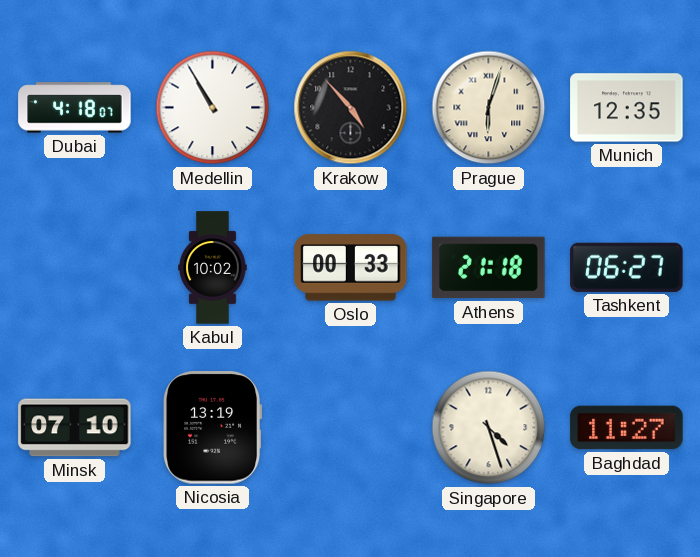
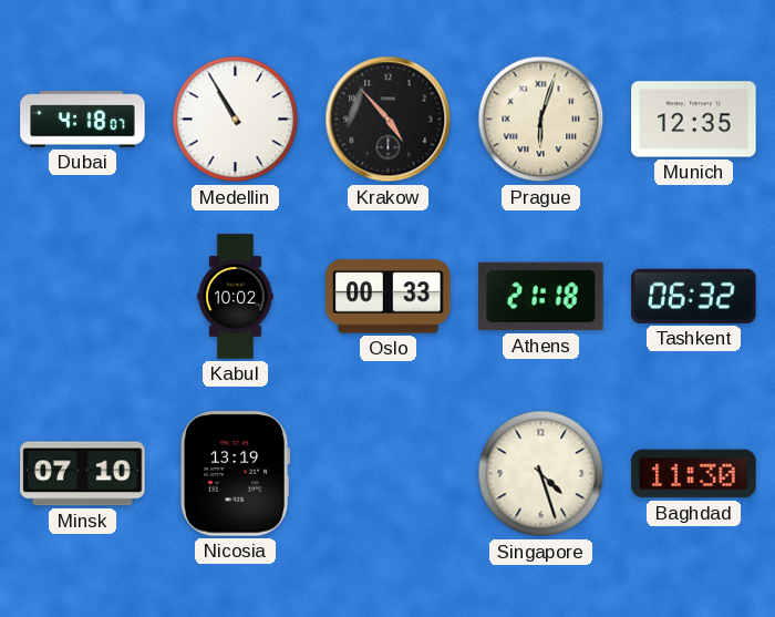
Tashkent: 06:27 -> 06:32
Baghdad: 11:27 -> 11:30
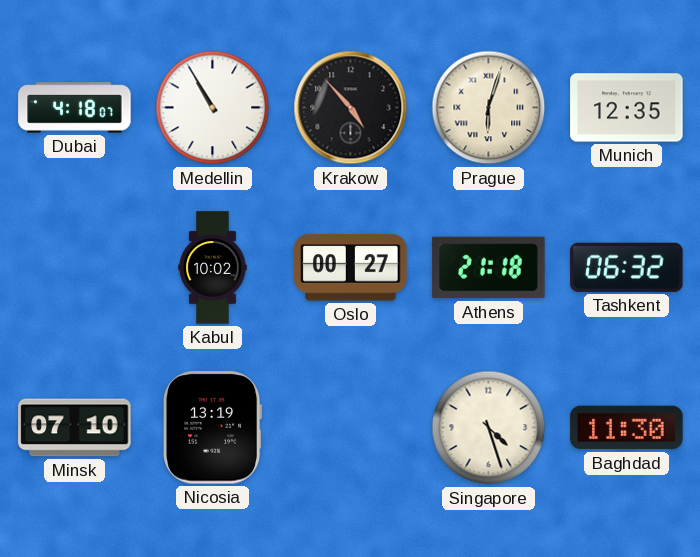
Oslo: 00:33 -> 00:27
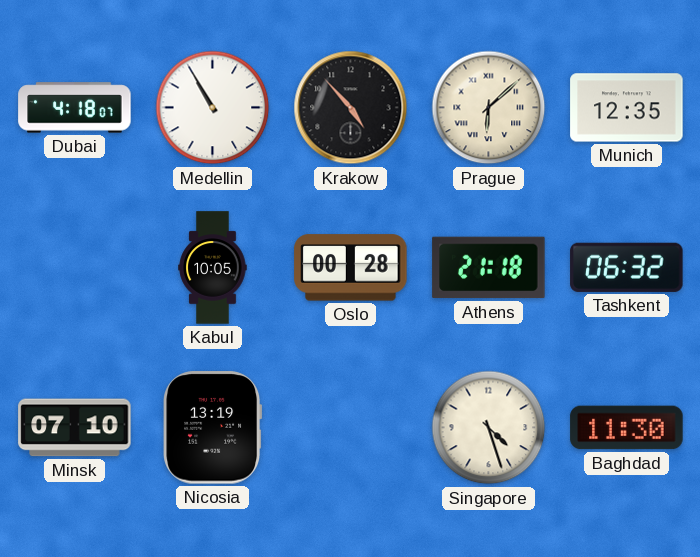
Prague: 6:03 -> 6:08
Kabul: 10:02 -> 10:05
Oslo: 00:27 -> 00:28
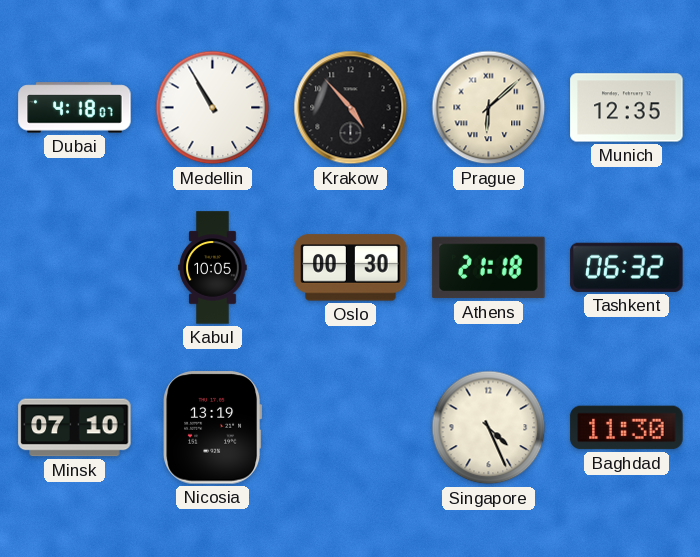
Oslo: 00:28 -> 00:30
Singapore: 4:27 -> 4:26
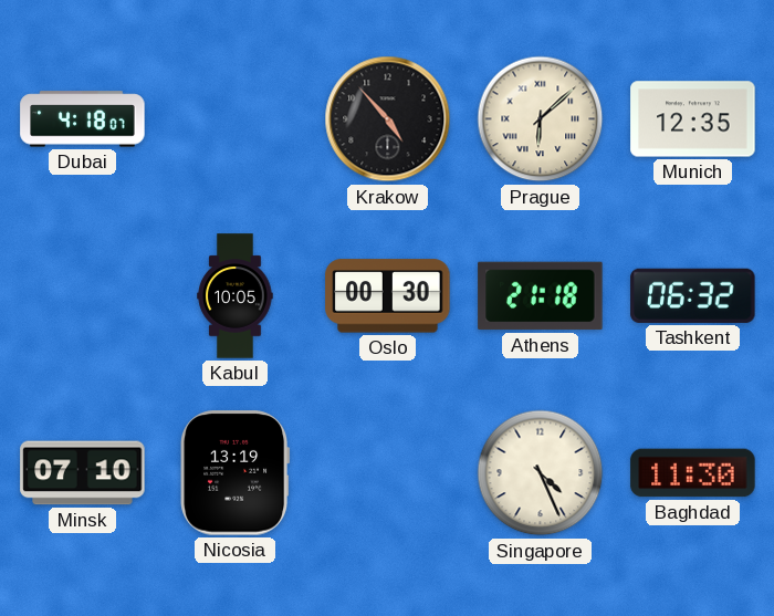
Medellin: 10:55 -> none
